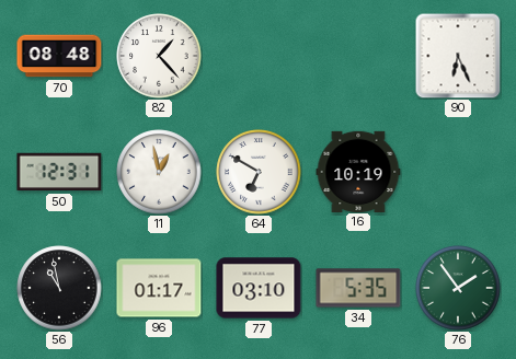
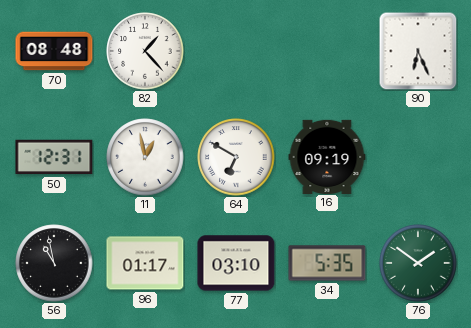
16: 10:19 -> 09:19
76: 1:54 -> 1:51
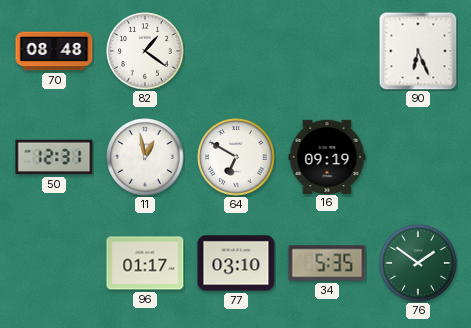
82: 1:23 -> 1:21
56: 10:58 -> none
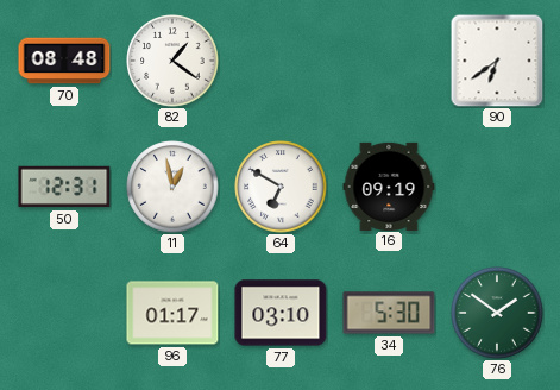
90: 6:26 -> 6:39
34: 5:35 -> 5:30
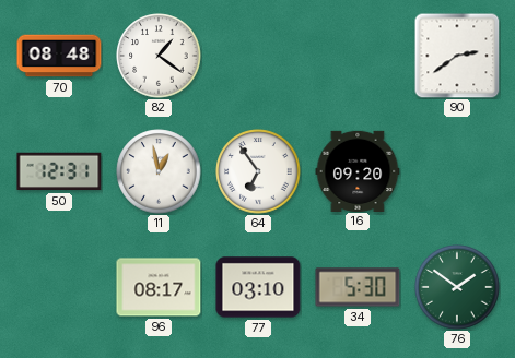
90: 6:39 -> 2:39
64: 6:50 -> 6:54
16: 09:19 -> 09:20
96: 01:17 -> 08:17
